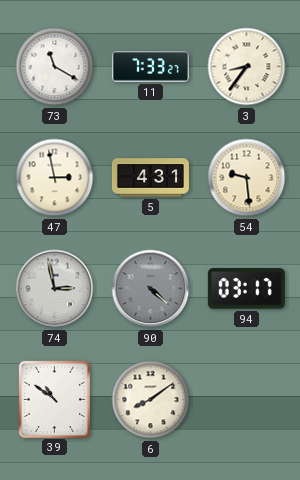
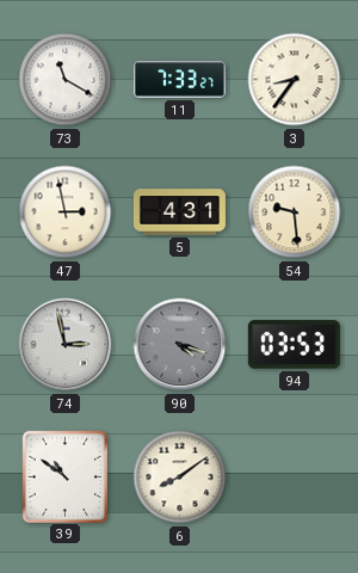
90: 4:22 -> 4:18
94: 03:17 -> 03:53
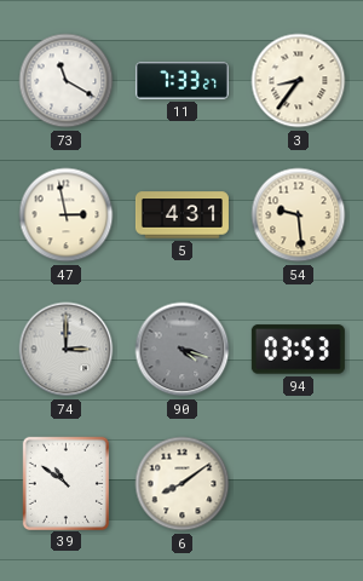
74: 2:58 -> 3:00
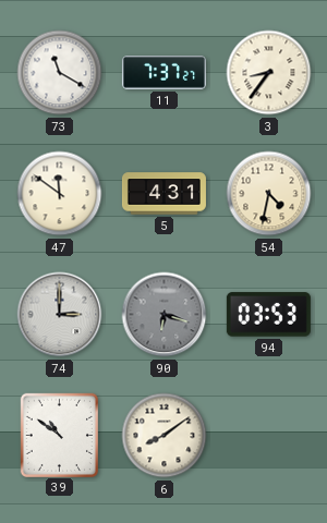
11: 7:33 -> 7:37
47: 2:58 -> 11:51
54: 9:29 -> 4:32
90: 4:18 -> 6:18
